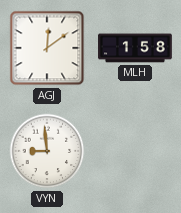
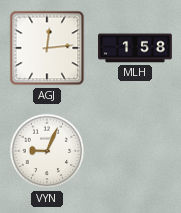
AGJ: 12:09 -> 12:14
VYN: 8:59 -> 9:04
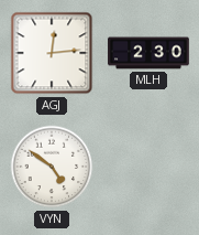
MLH: 1:58 -> 2:30
VYN: 9:04 -> 4:51
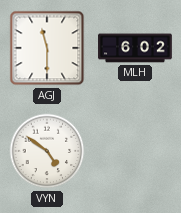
AGJ: 12:14 -> 11:30
MLH: 2:30 -> 6:02
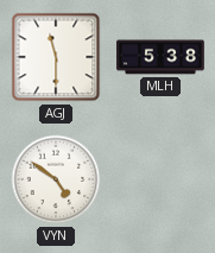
MLH: 6:02 -> 5:38
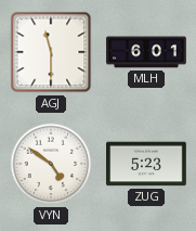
MLH: 5:38 -> 6:01
ZUG: none -> 5:23
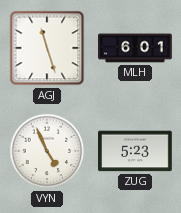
AGJ: 11:30 -> 11:27
VYN: 4:51 -> 4:56
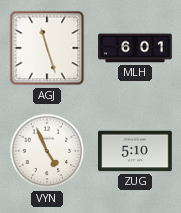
ZUG: 5:23 -> 5:10
